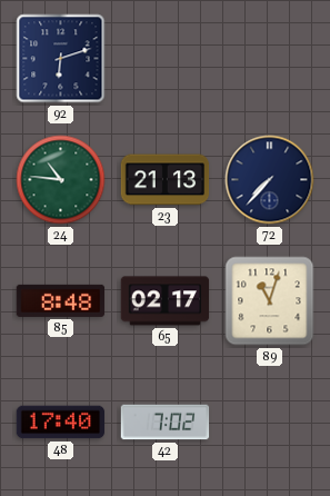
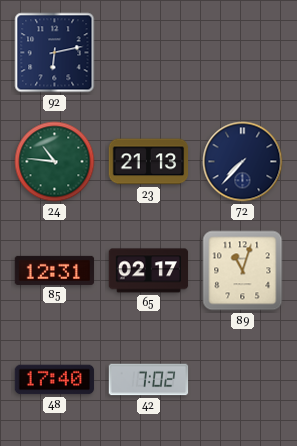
92: 6:12 -> 6:13
85: 8:48 -> 12:31
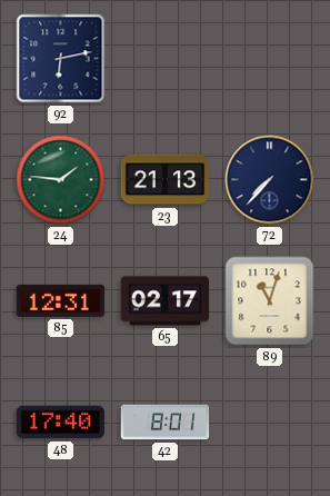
24: 10:46 -> 1:46
42: 7:02 -> 8:01
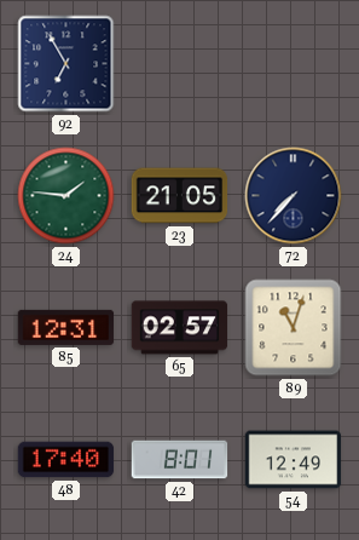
92: 6:13 -> 6:55
23: 21:13 -> 21:05
65: 02:17 -> 02:57
54: none -> 12:49
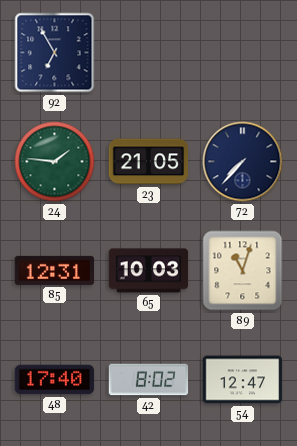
65: 02:57 -> 10:03
42: 8:01 -> 8:02
54: 12:49 -> 12:47
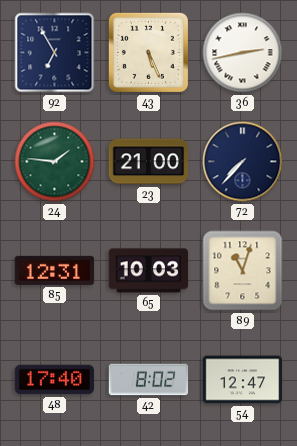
43: none -> 5:26
36: none -> 2:43
23: 21:05 -> 21:00
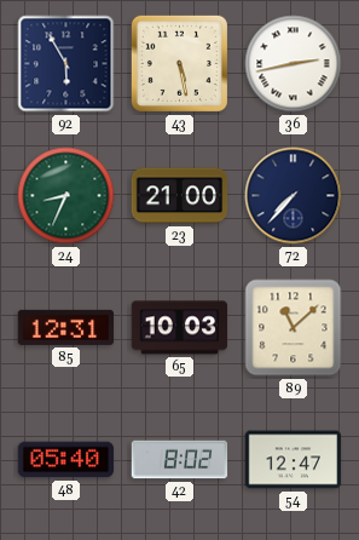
92: 6:55 -> 5:55
43: 5:26 -> 5:28
24: 1:46 -> 8:34
89: 11:03 -> 11:08
48: 17:40 -> 05:40
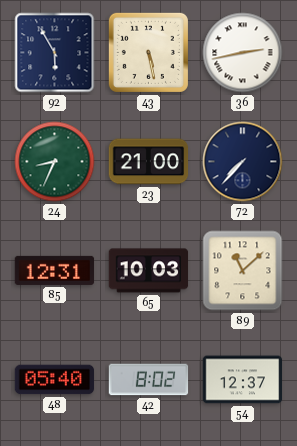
54: 12:47 -> 12:37
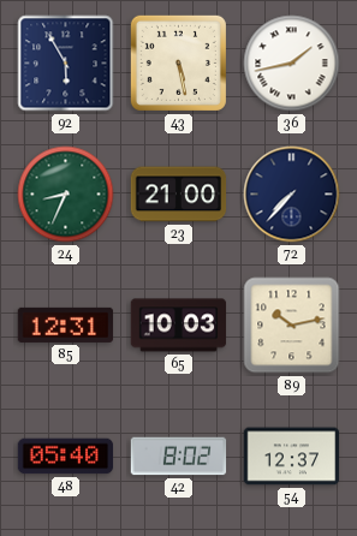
36: 2:43 -> 1:43
89: 11:08 -> 10:13
